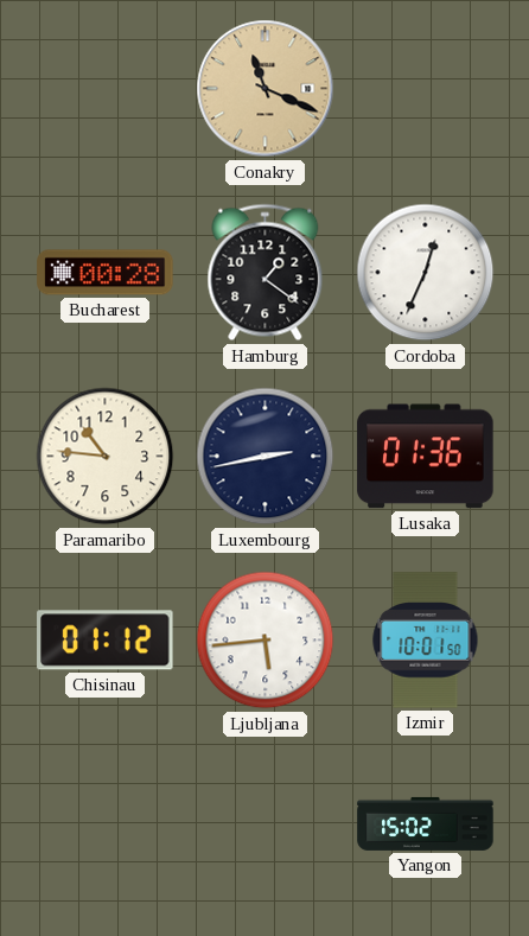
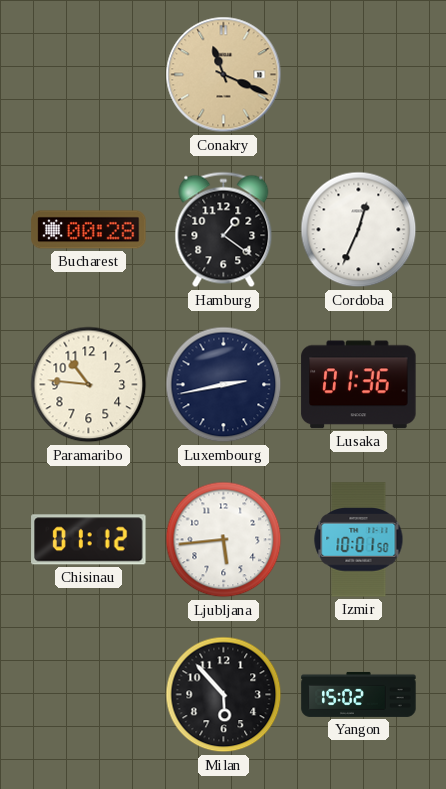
Milan: none -> 5:53
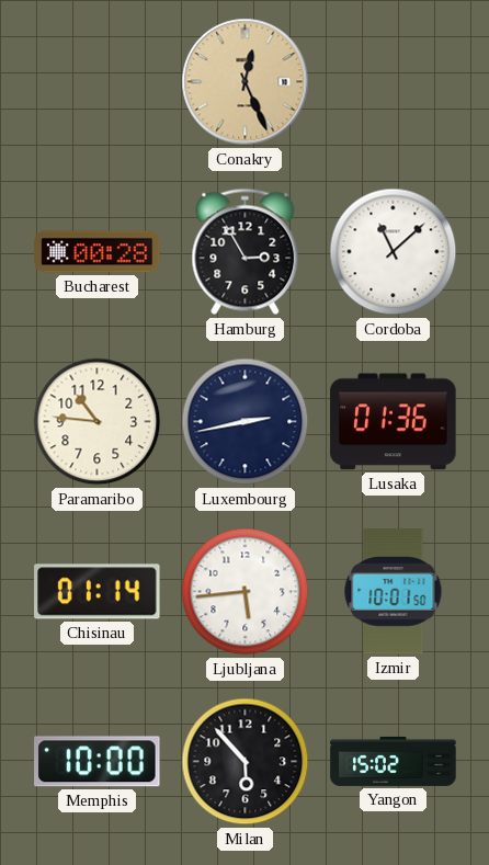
Conakry: 11:19 -> 12:26
Hamburg: 1:21 -> 2:55
Cordoba: 12:34 -> 11:08
Chisinau: 01:12 -> 01:14
Memphis: none -> 10:00
